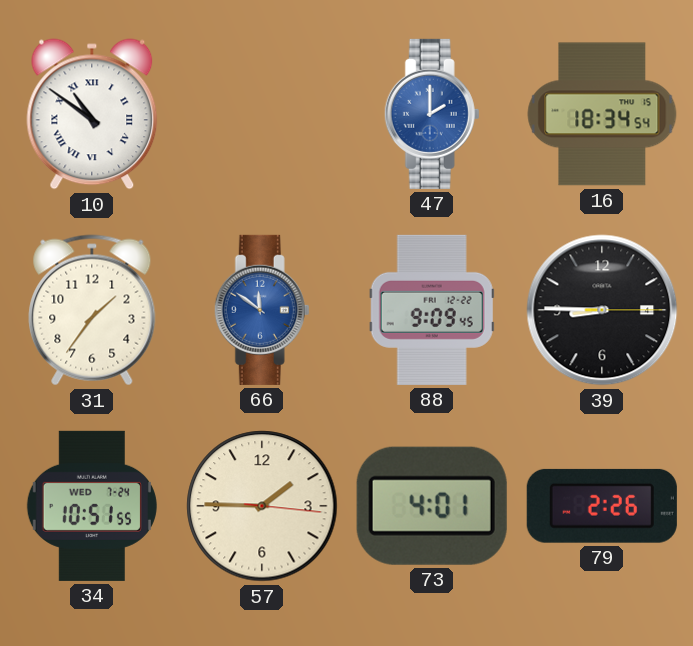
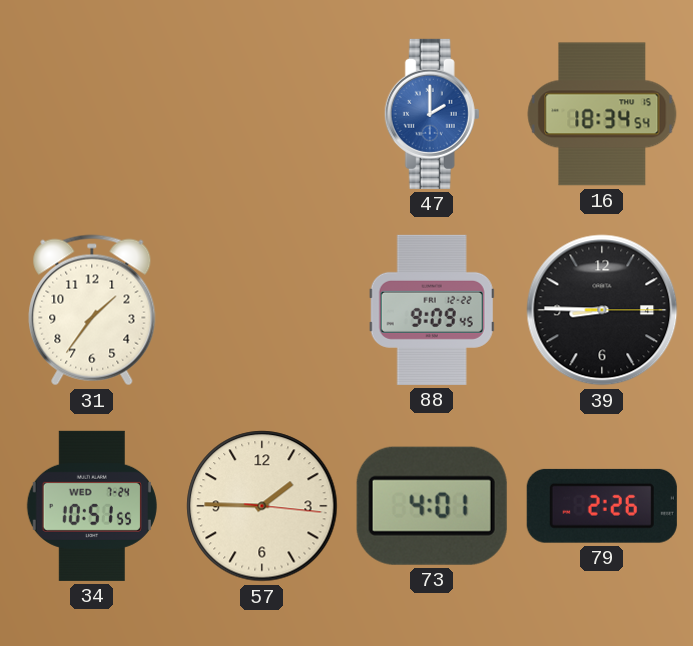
10: 10:51 -> none
66: 11:51 -> none
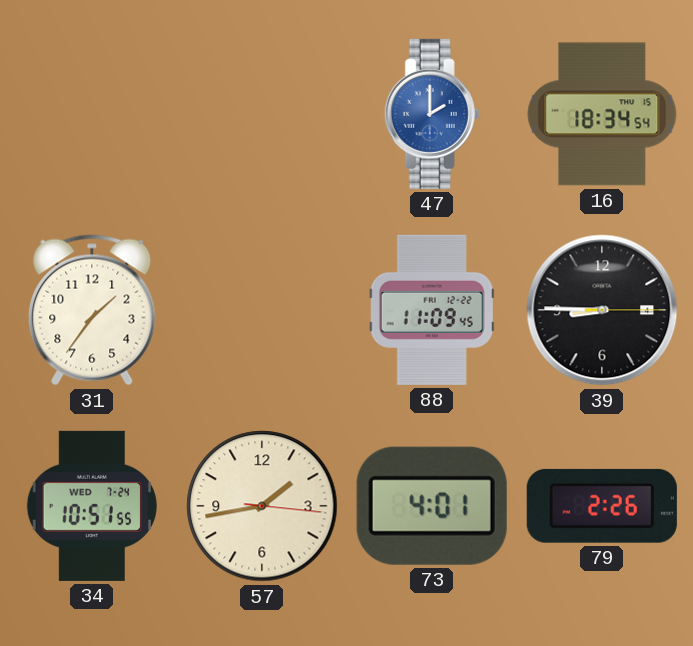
88: 9:09 -> 11:09
57: 1:45 -> 1:43
